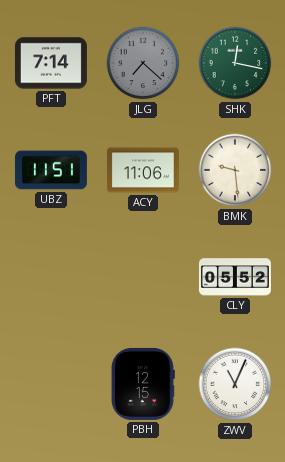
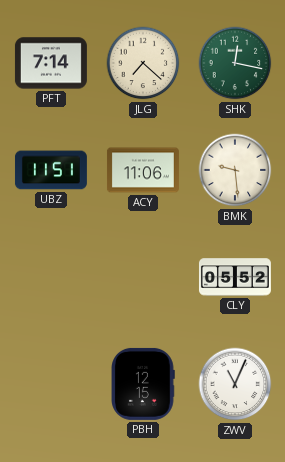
JLG dial: grey -> cream
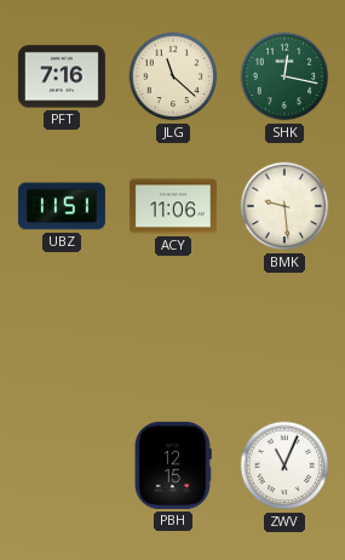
PFT: 7:14 -> 7:16
JLG: 7:22 -> 11:22
CLY: 05:52 -> none
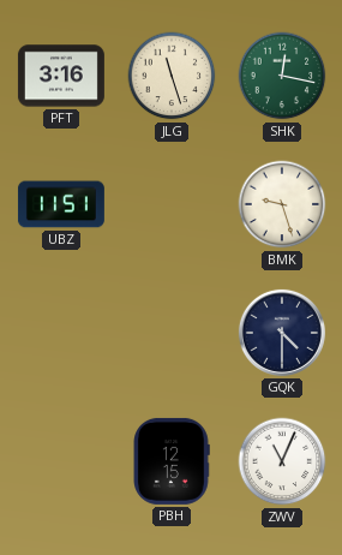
PFT: 7:16 -> 3:16
JLG: 11:22 -> 11:27
ACY: 11:06 -> none
BMK: 9:29 -> 9:27
GQK: none -> 4:30
